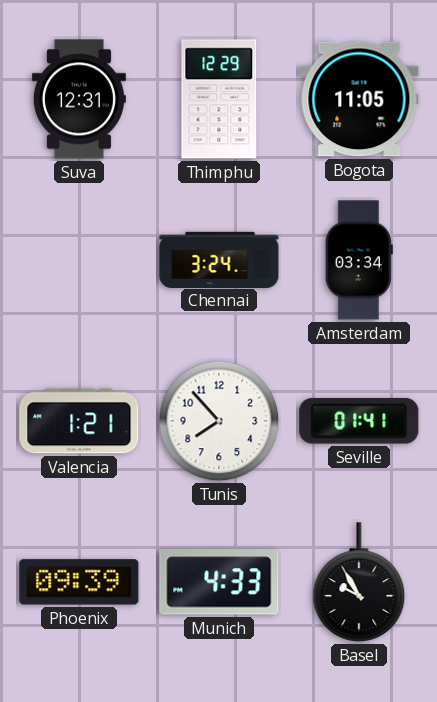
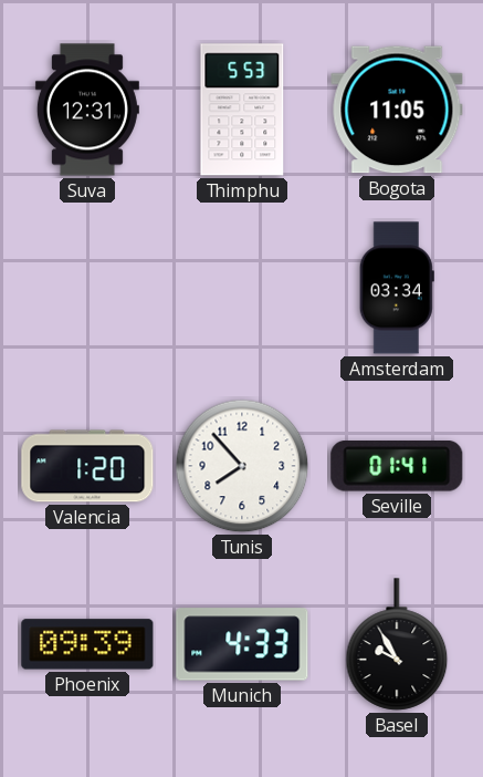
Thimphu: 12:29 -> 5:53
Chennai: 3:24 -> none
Valencia: 1:21 -> 1:20
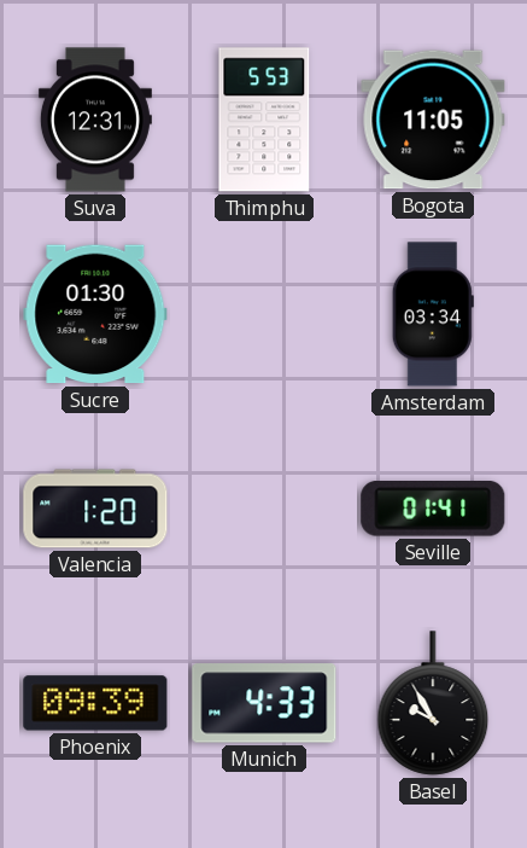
Sucre: none -> 01:30
Tunis: 7:53 -> none
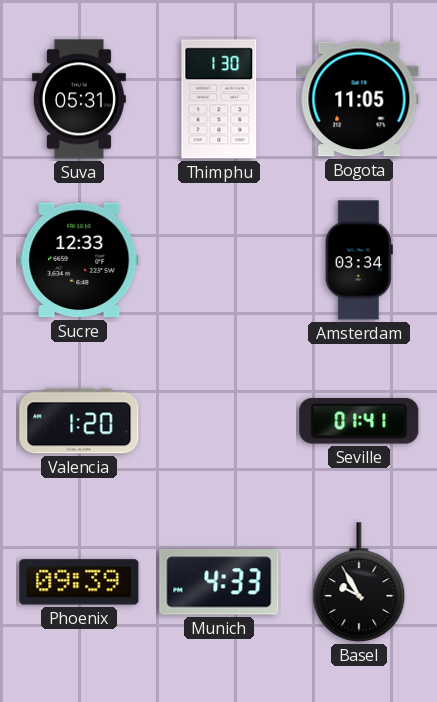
Suva: 12:31 -> 05:31
Thimphu: 5:53 -> 1:30
Sucre: 01:30 -> 12:33
